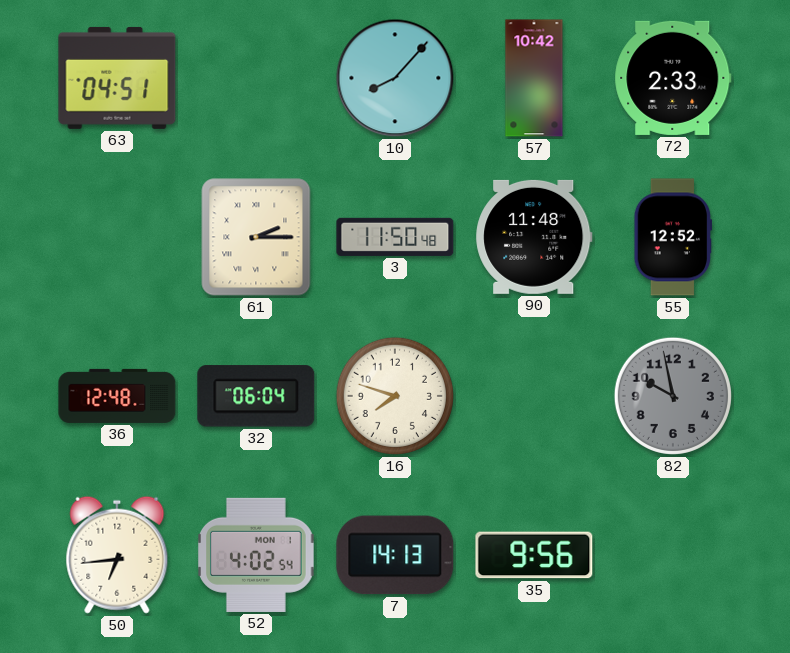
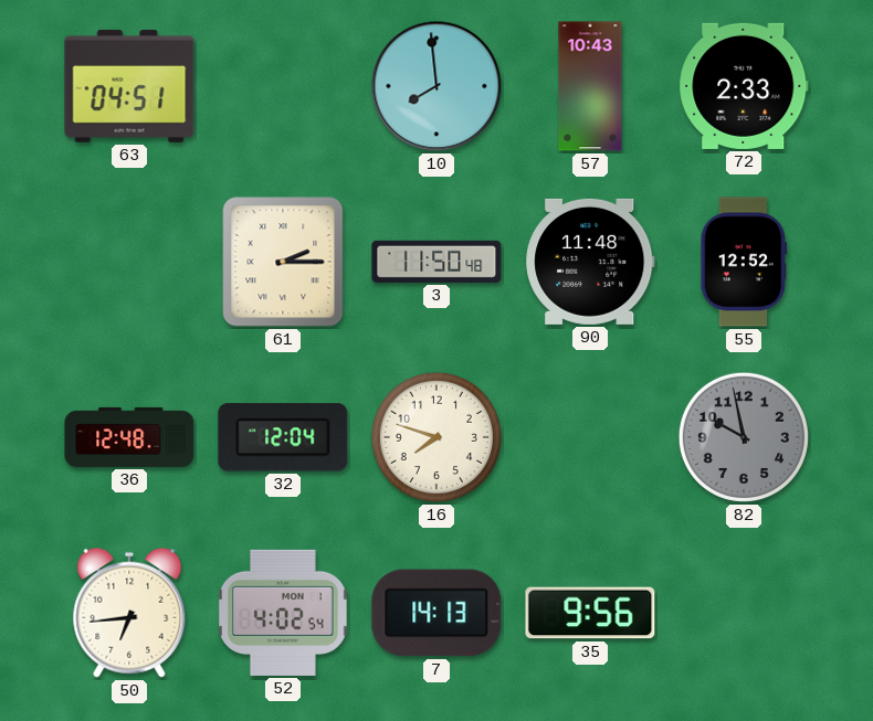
10: 8:07 -> 7:59
57: 10:42 -> 10:43
32: 06:04 -> 12:04
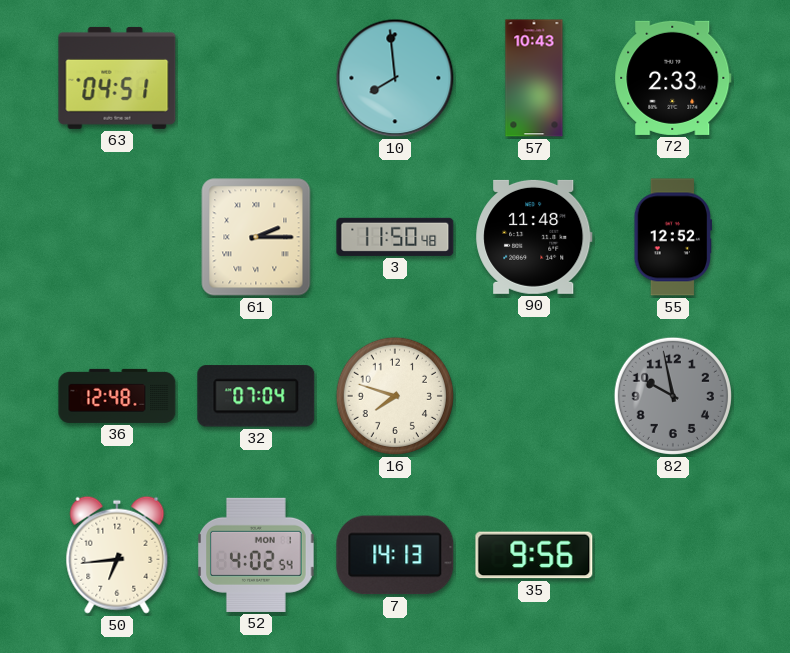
32: 12:04 -> 07:04
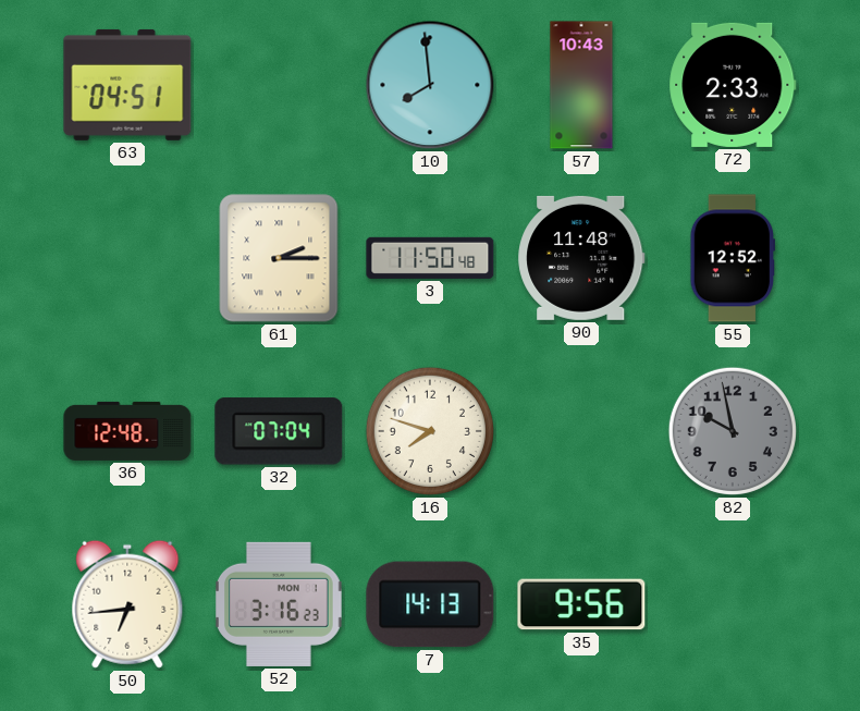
52: 4:02 -> 3:16
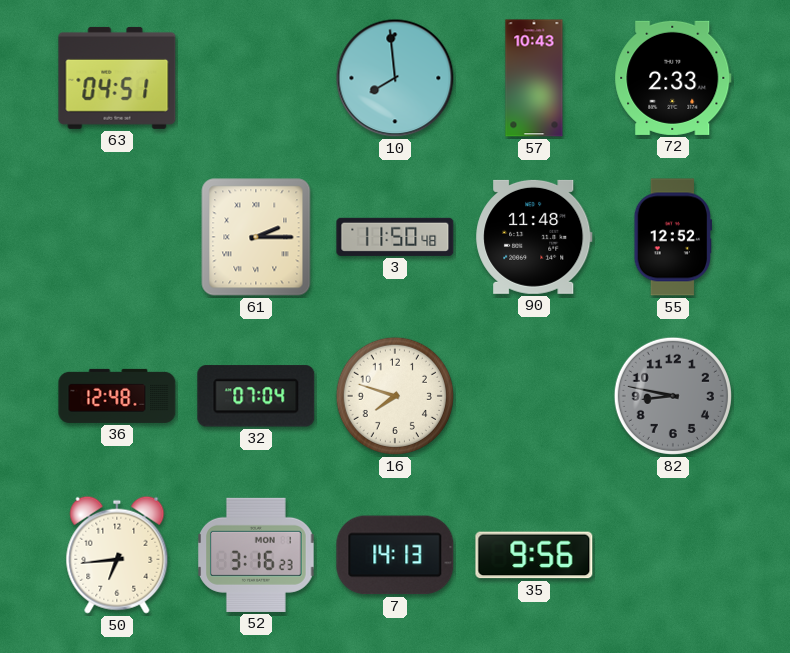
82: 9:58 -> 8:47
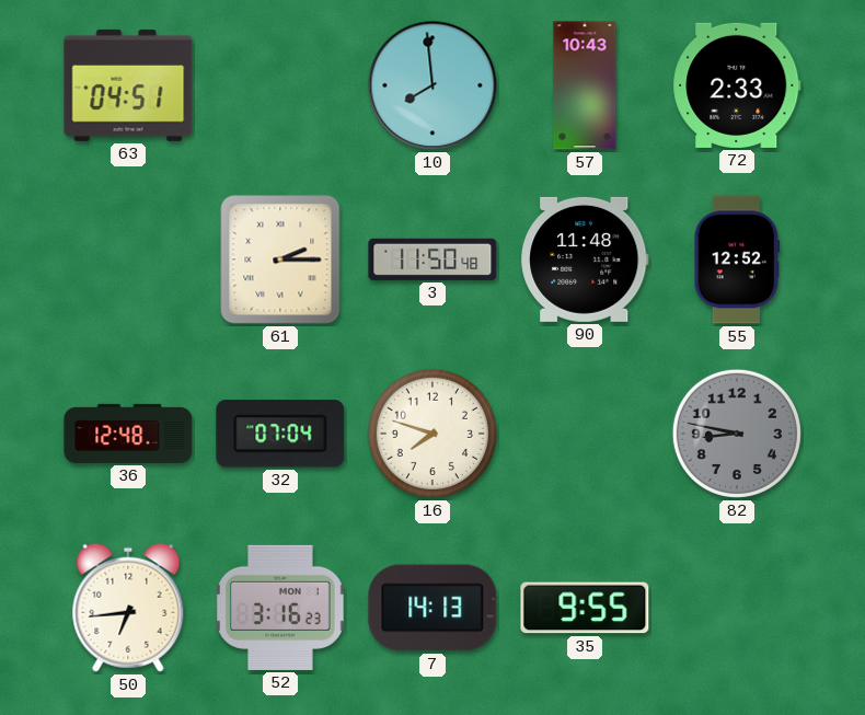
35: 9:56 -> 9:55
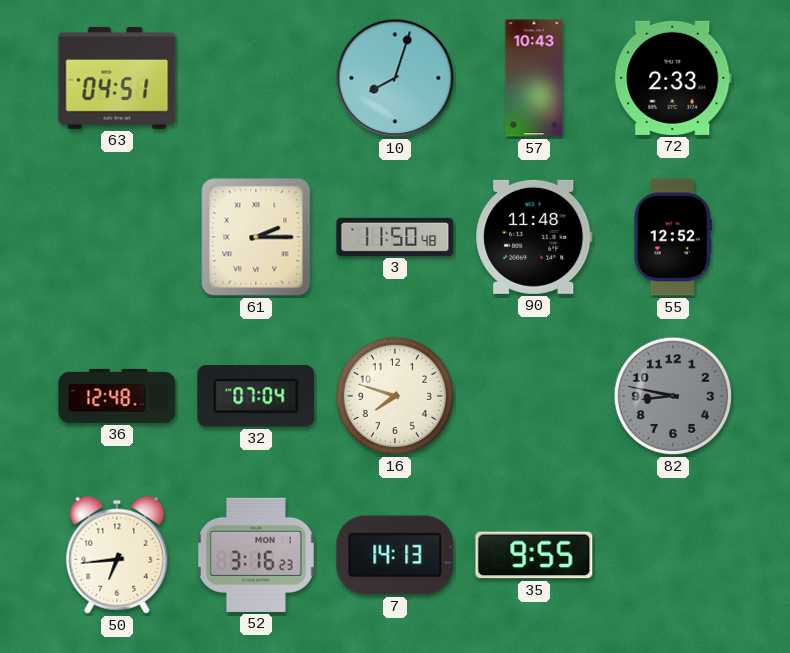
10: 7:59 -> 8:03
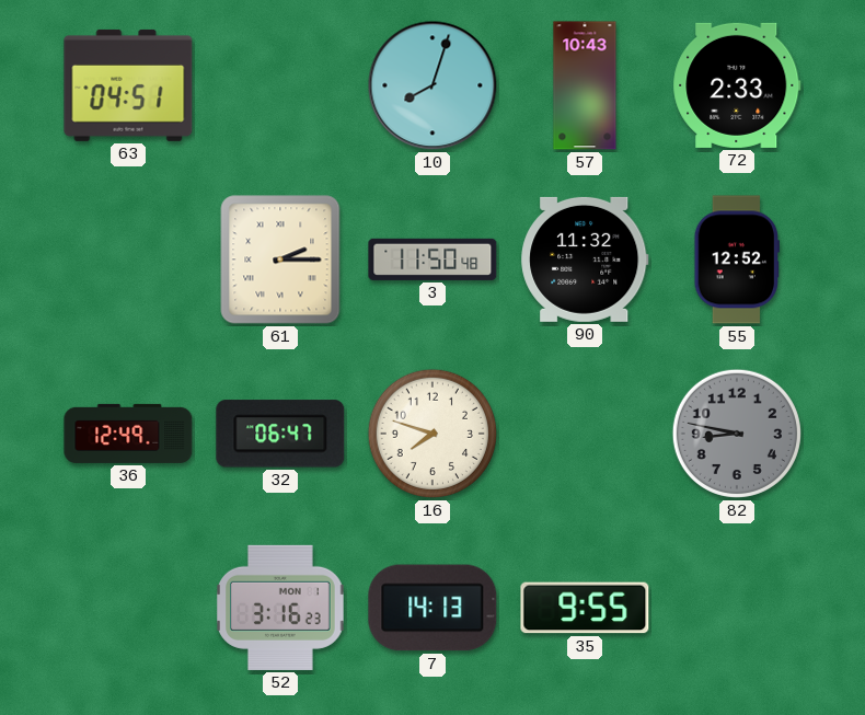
90: 11:48 -> 11:32
36: 12:48 -> 12:49
32: 07:04 -> 06:47
50: 6:44 -> none
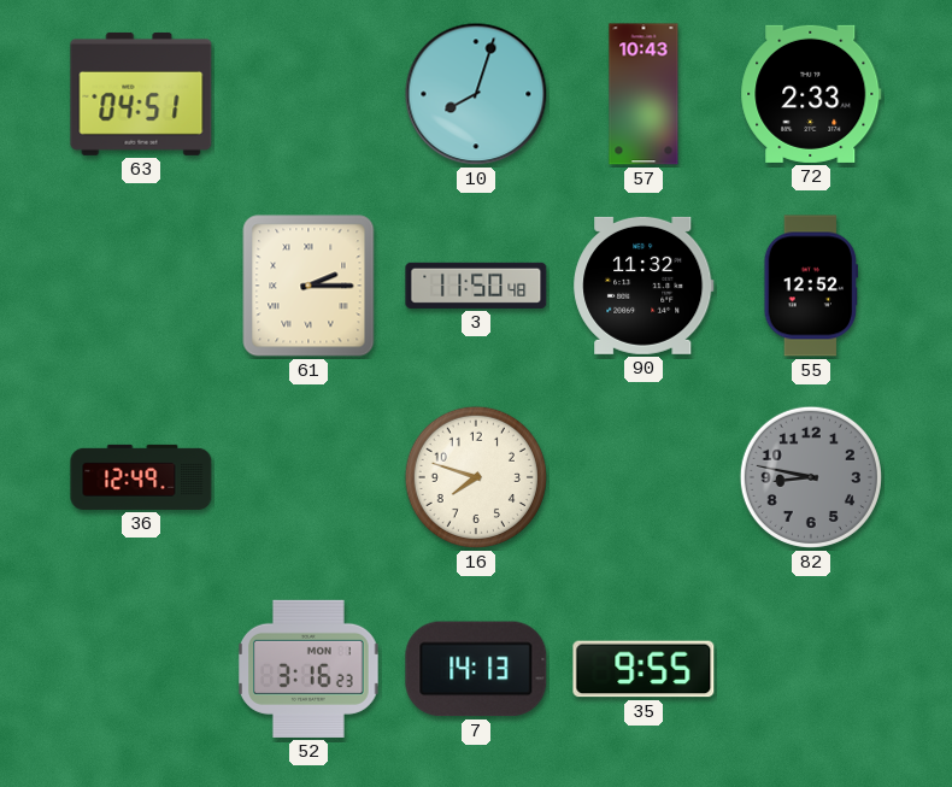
32: 06:47 -> none
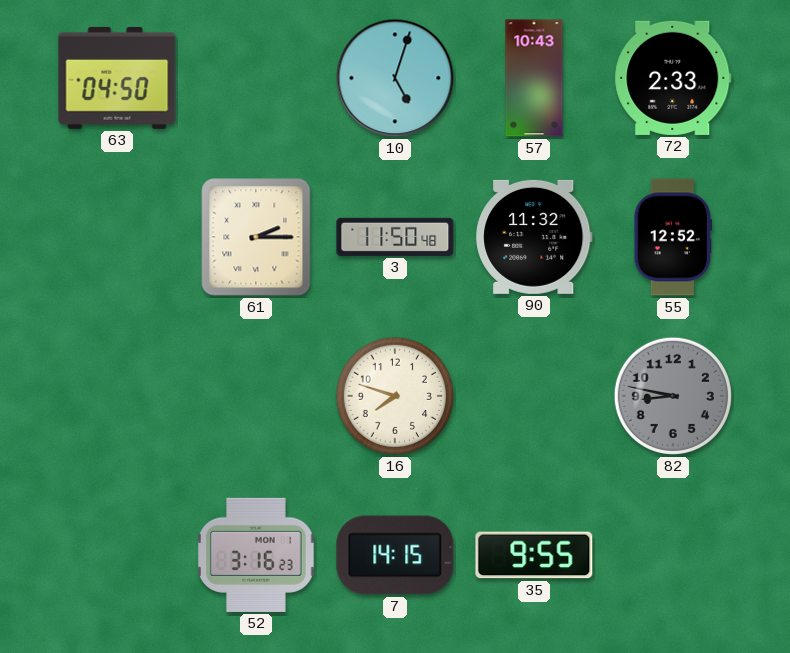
63: 04:51 -> 04:50
10: 8:03 -> 5:03
36: 12:49 -> none
7: 14:13 -> 14:15
